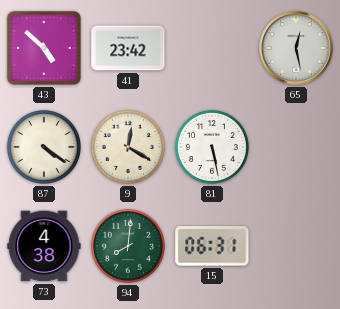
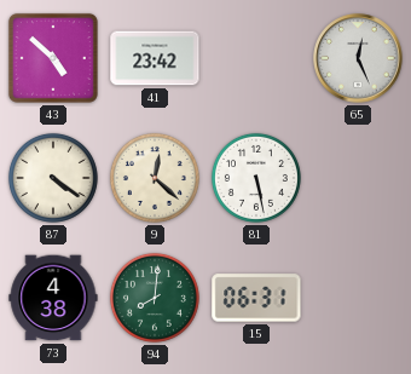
65: 12:28 -> 12:26
9: 12:20 -> 12:22
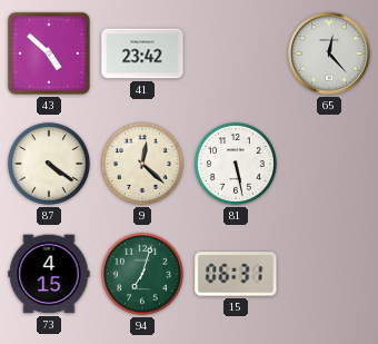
65: 12:26 -> 12:23
73: 4:38 -> 4:15
94: 8:01 -> 7:03
